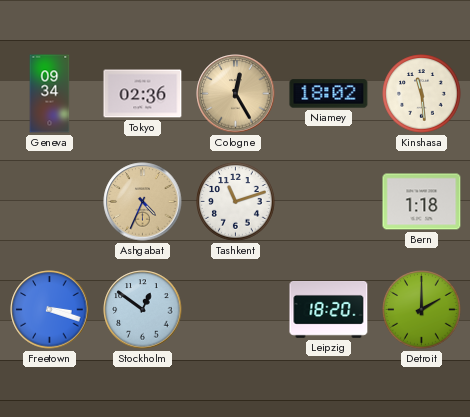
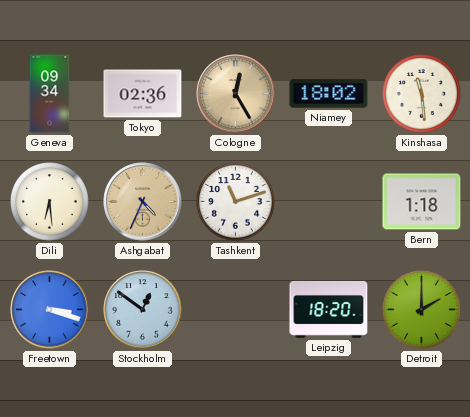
Dili: none -> 6:29
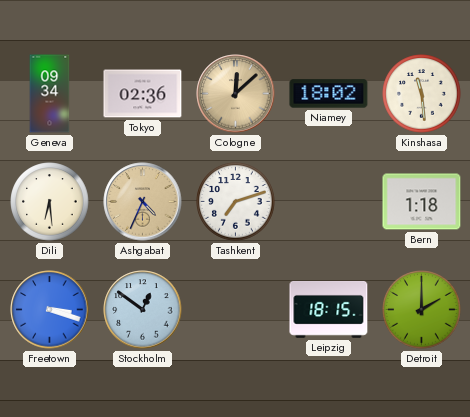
Cologne: 12:25 -> 12:08
Tashkent: 11:12 -> 7:12
Leipzig: 18:20 -> 18:15
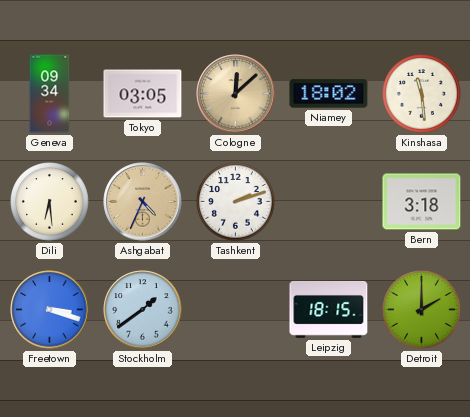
Tokyo: 02:36 -> 03:05
Tashkent: 7:12 -> 2:12
Bern: 1:18 -> 3:18
Stockholm: 12:51 -> 1:39
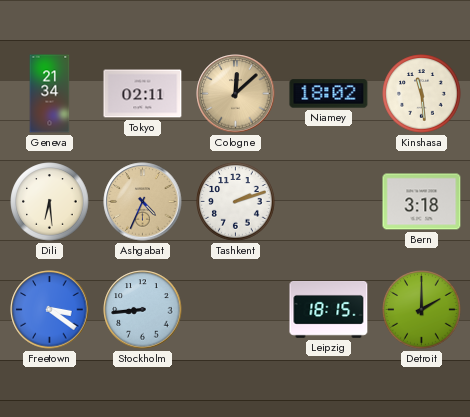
Geneva: 09:34 -> 21:34
Tokyo: 03:05 -> 02:11
Freetown: 3:18 -> 3:21
Stockholm: 1:39 -> 8:44
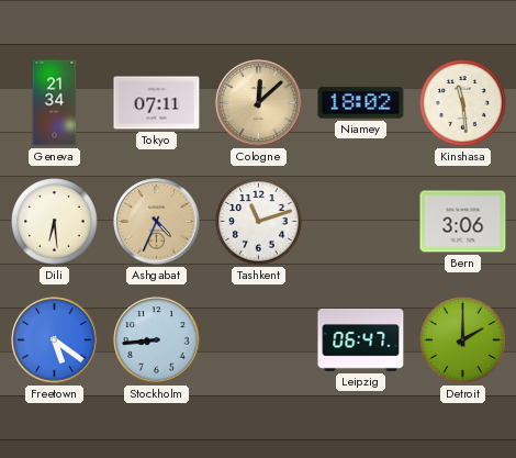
Tokyo: 02:11 -> 07:11
Tashkent: 2:12 -> 11:12
Bern: 3:18 -> 3:06
Freetown: 3:21 -> 5:21
Leipzig: 18:15 -> 06:47
